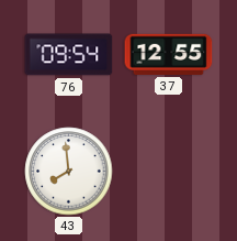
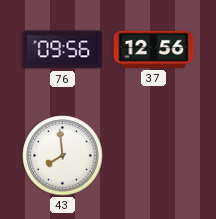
76: 09:54 -> 09:56
37: 12:55 -> 12:56
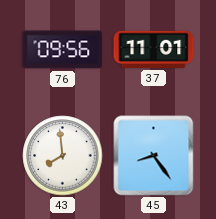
37: 12:56 -> 11:01
45: none -> 8:24
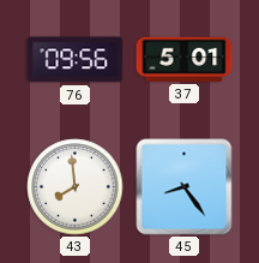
37: 11:01 -> 5:01
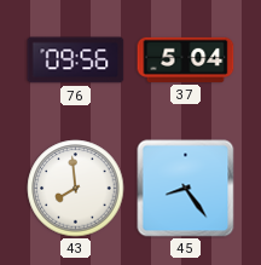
37: 5:01 -> 5:04
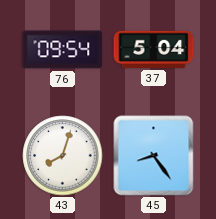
76: 09:56 -> 09:54
43: 7:59 -> 8:03
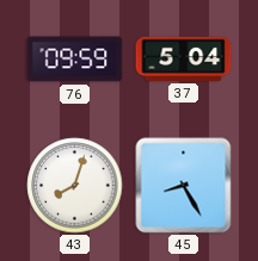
76: 09:54 -> 09:59
45: 8:24 -> 8:25
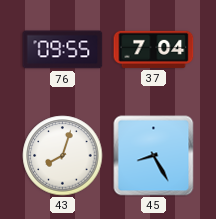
76: 09:59 -> 09:55
37: 5:04 -> 7:04
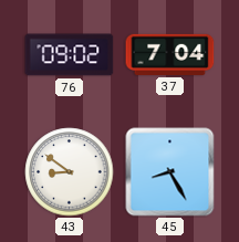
76: 09:55 -> 09:02
43: 8:03 -> 8:51
